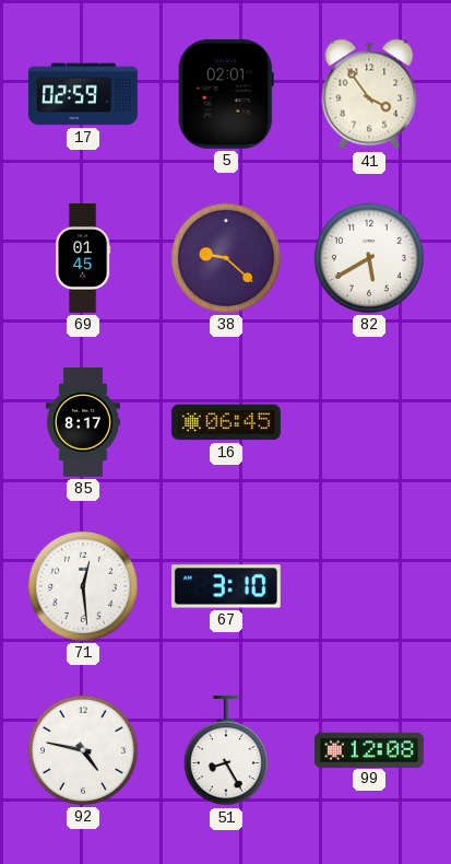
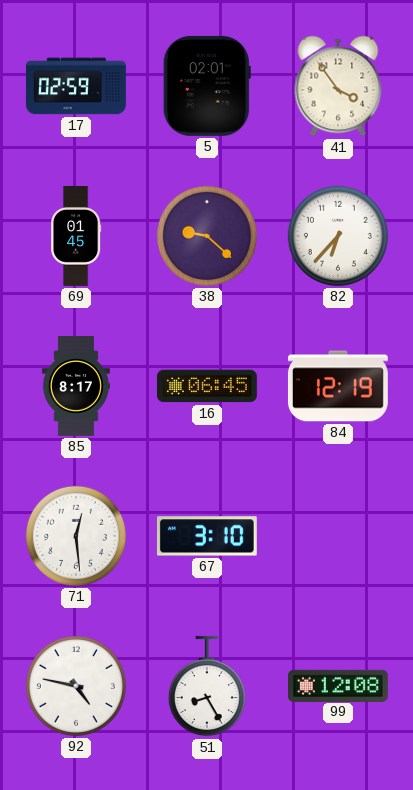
82: 5:40 -> 6:37
84: none -> 12:19
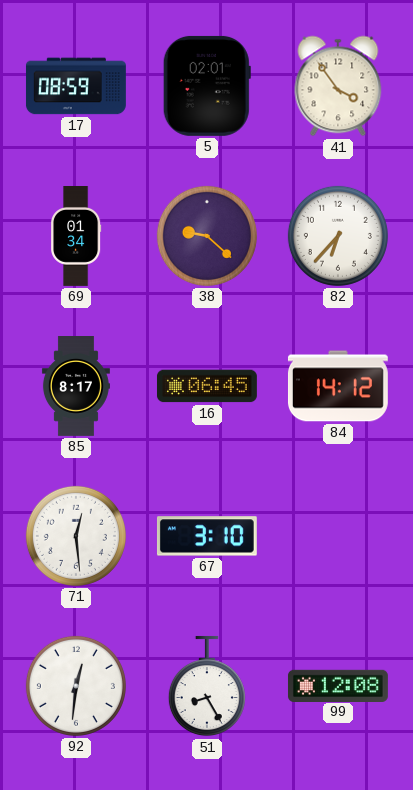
17: 02:59 -> 08:59
69: 01:45 -> 01:34
84: 12:19 -> 14:12
92: 4:47 -> 12:31
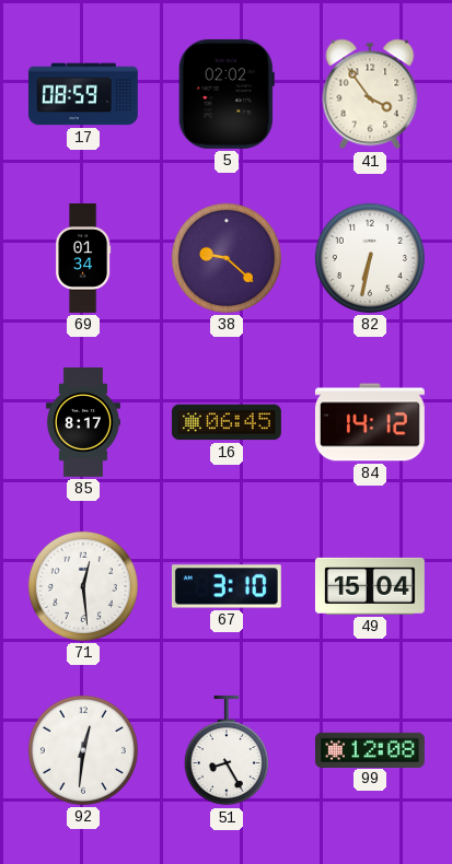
5: 02:01 -> 02:02
82: 6:37 -> 6:32
49: none -> 15:04
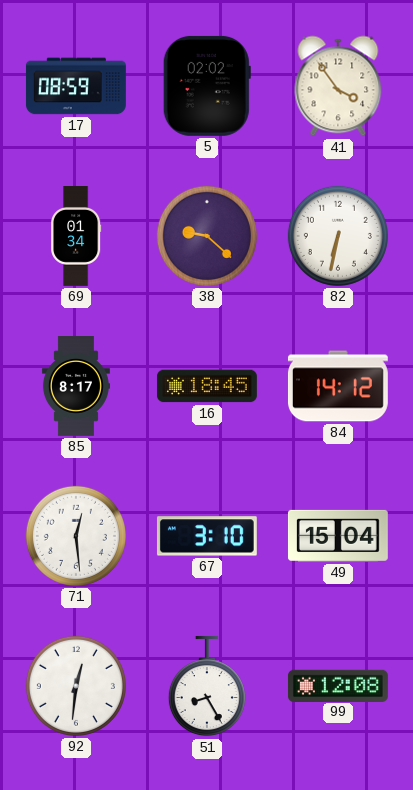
16: 06:45 -> 18:45
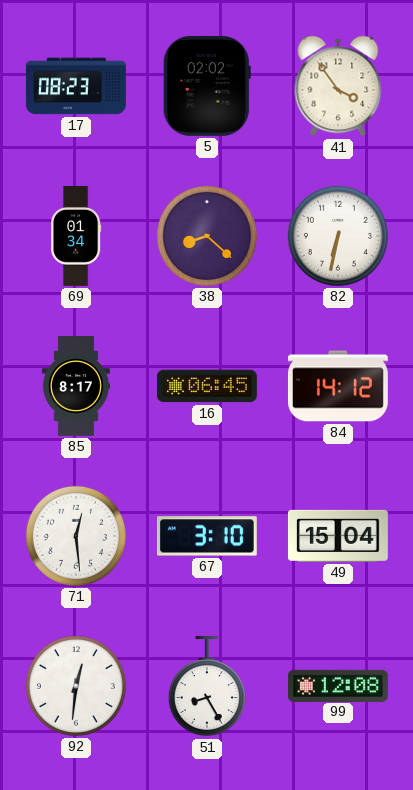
17: 08:59 -> 08:23
38: 9:22 -> 8:22
16: 18:45 -> 06:45
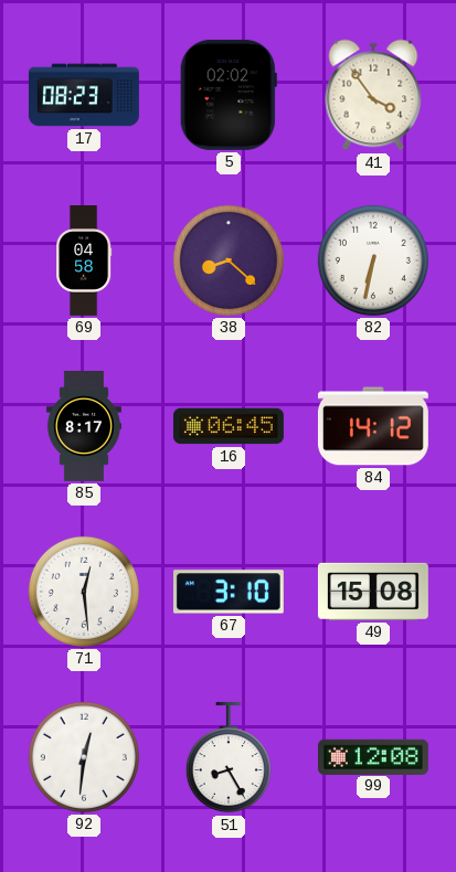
69: 01:34 -> 04:58
49: 15:04 -> 15:08
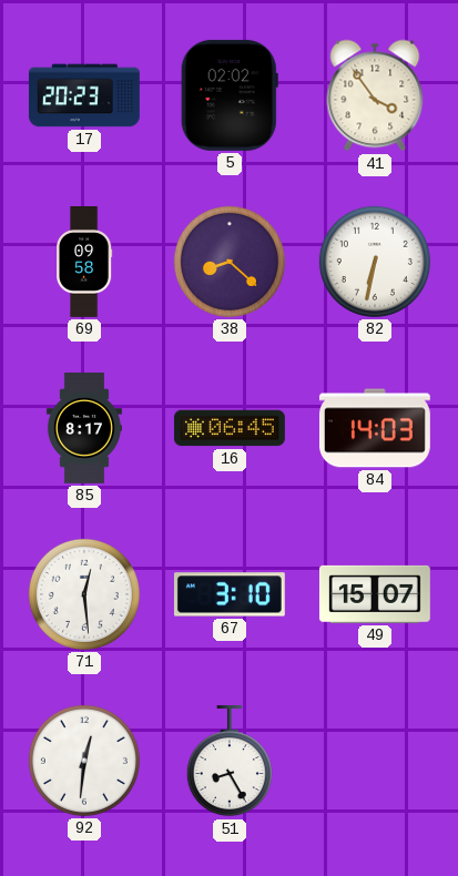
17: 08:23 -> 20:23
69: 04:58 -> 09:58
84: 14:12 -> 14:03
49: 15:08 -> 15:07
99: 12:08 -> none
